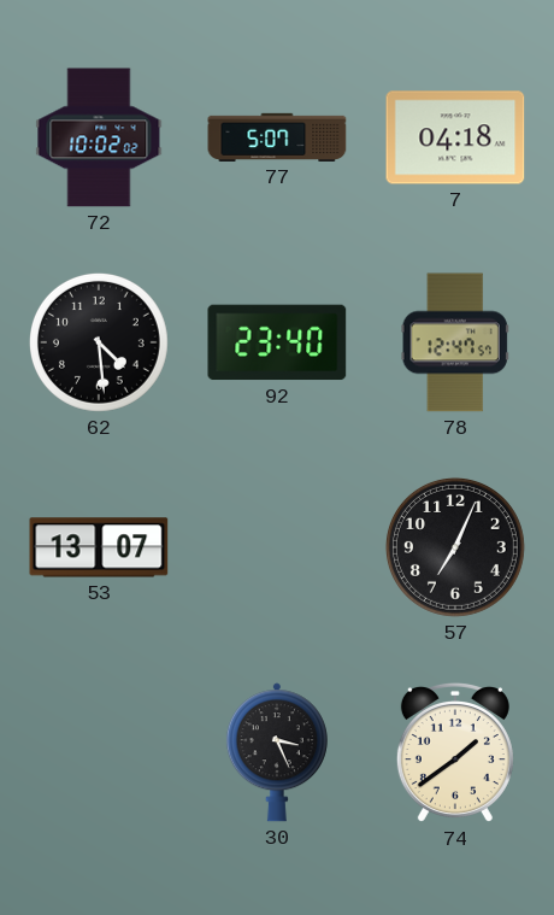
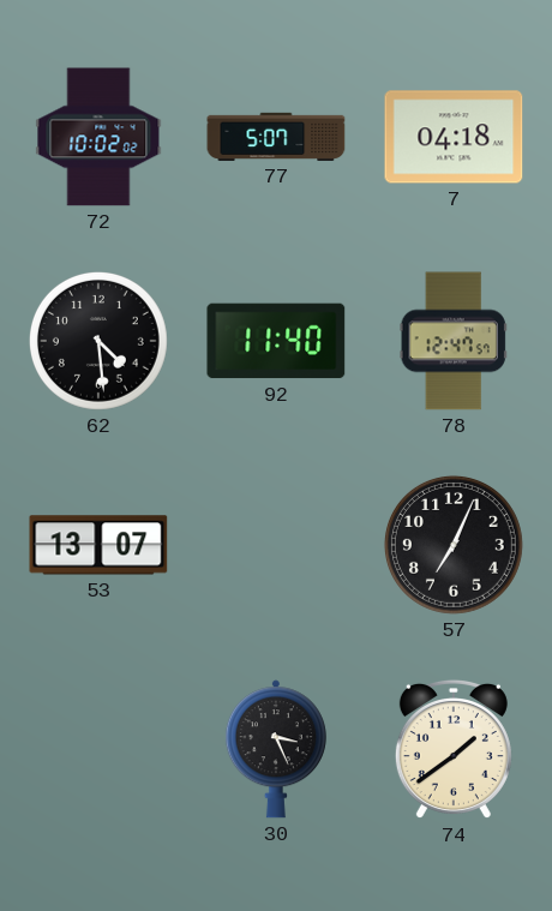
92: 23:40 -> 11:40
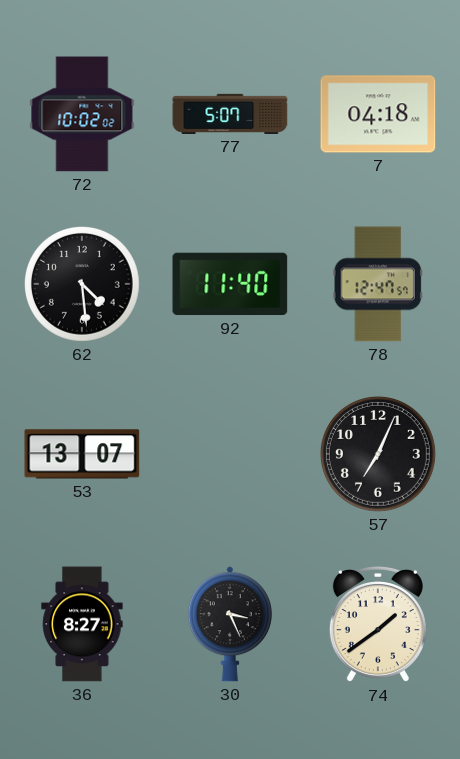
36: none -> 8:27
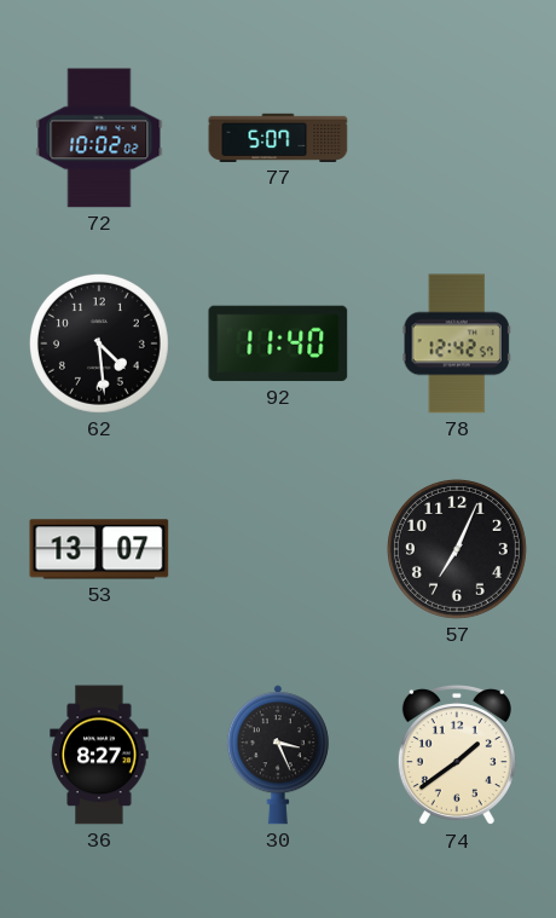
7: 04:18 -> none
78: 12:47 -> 12:42
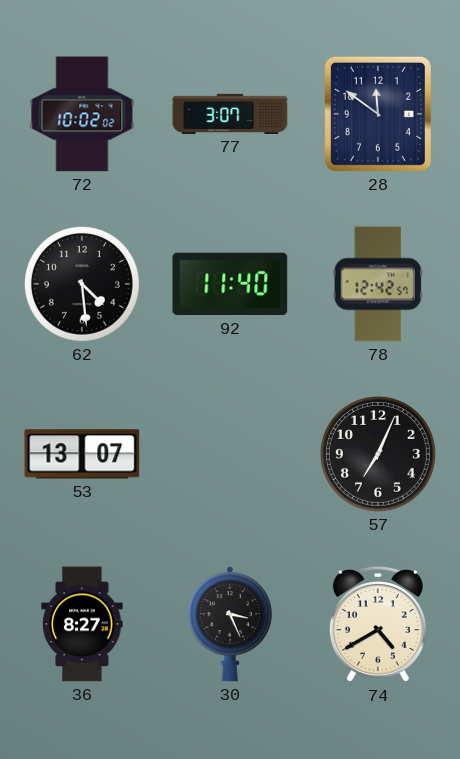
77: 5:07 -> 3:07
28: none -> 11:51
74: 1:39 -> 4:40
